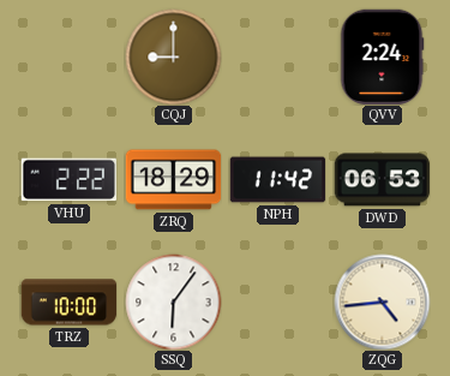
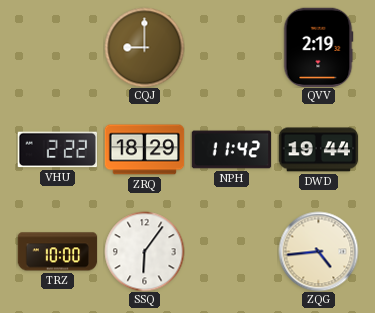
QVV: 2:24 -> 2:19
DWD: 06:53 -> 19:44
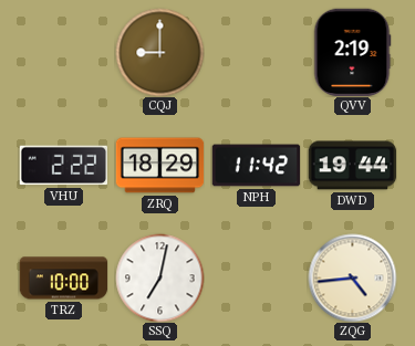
SSQ: 6:06 -> 7:02
